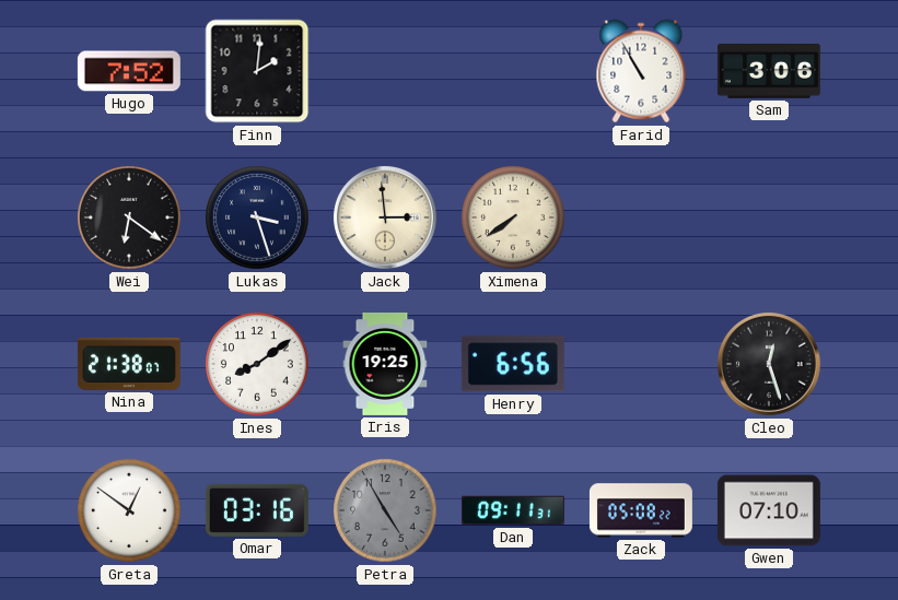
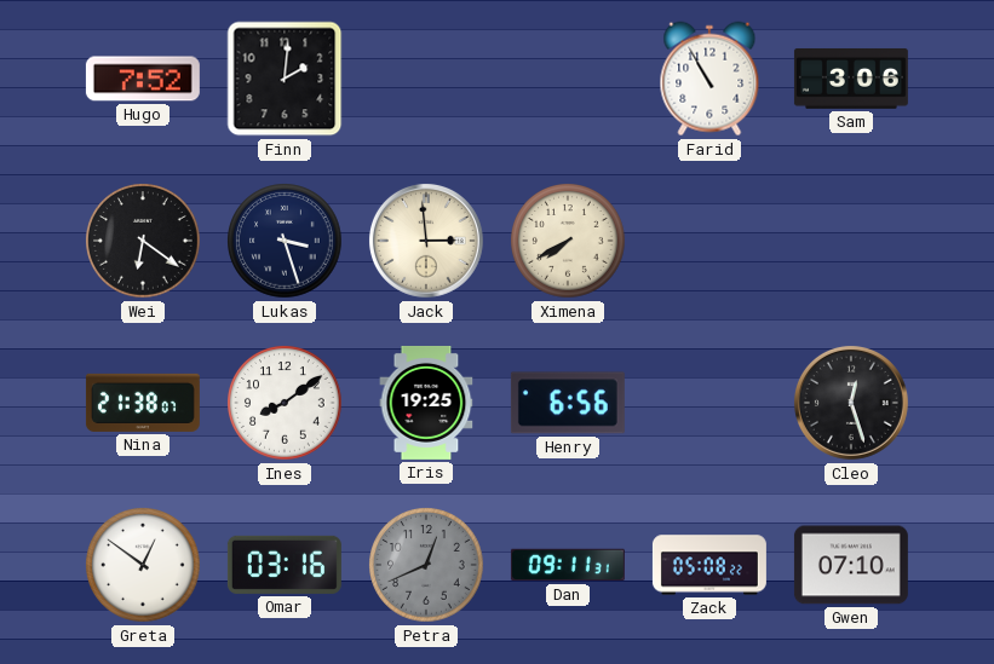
Ximena: 7:39 -> 7:40
Petra: 4:55 -> 12:41
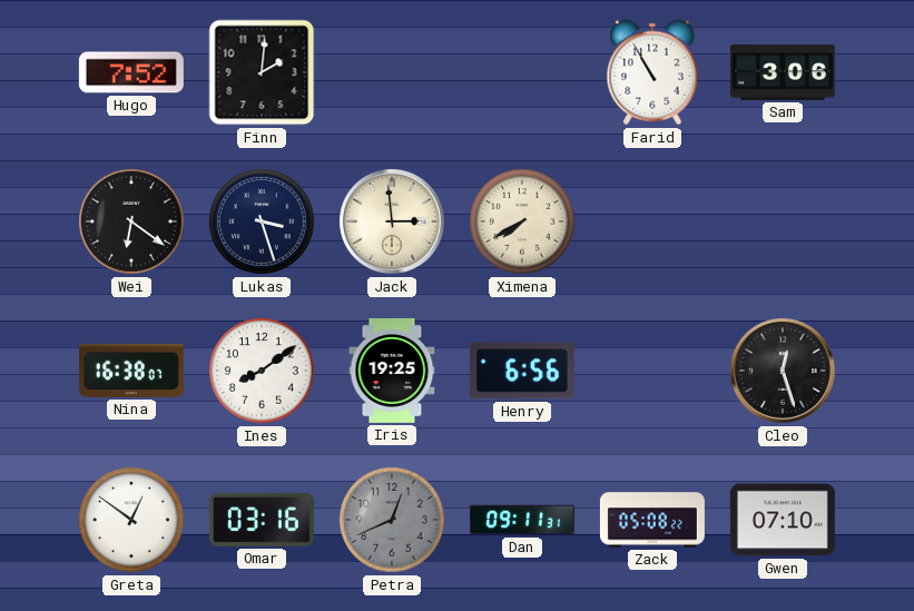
Nina: 21:38 -> 16:38
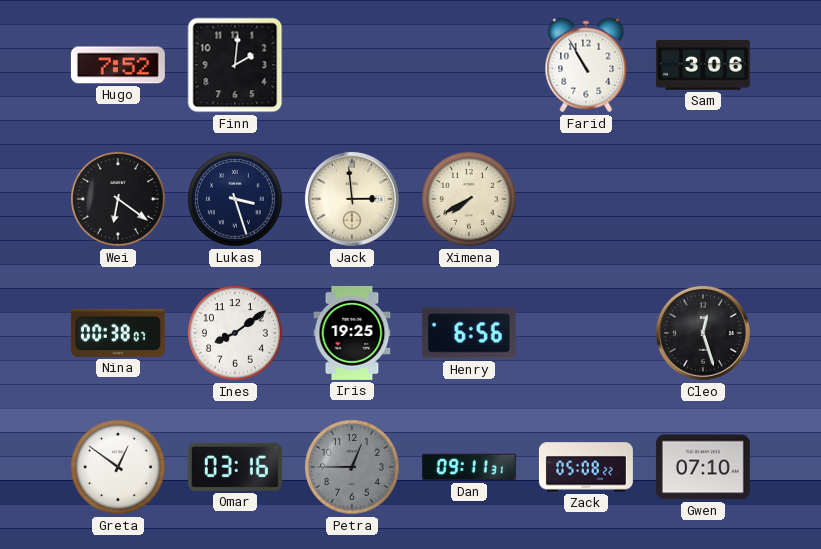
Nina: 16:38 -> 00:38
Petra: 12:41 -> 12:45
